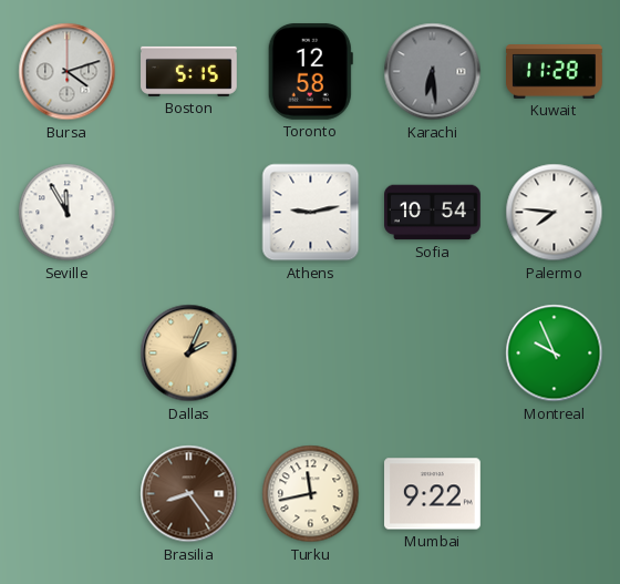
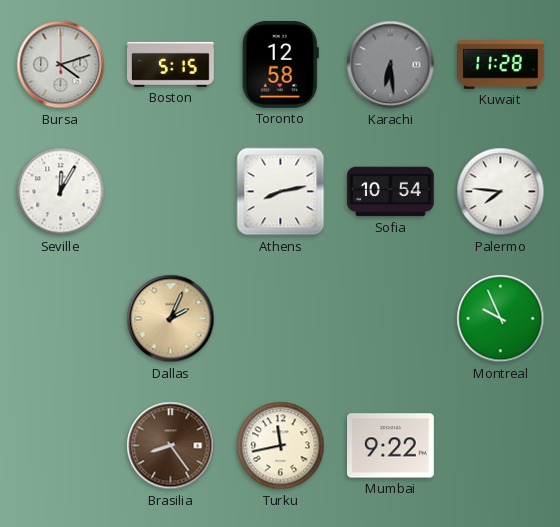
Seville: 11:55 -> 12:05
Athens: 9:13 -> 8:13
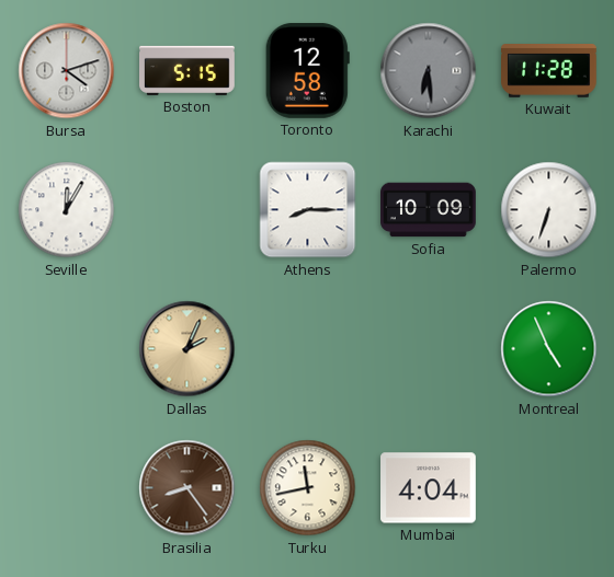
Athens: 8:13 -> 8:15
Sofia: 10:54 -> 10:09
Palermo: 7:46 -> 6:33
Montreal: 9:56 -> 4:56
Mumbai: 9:22 -> 4:04
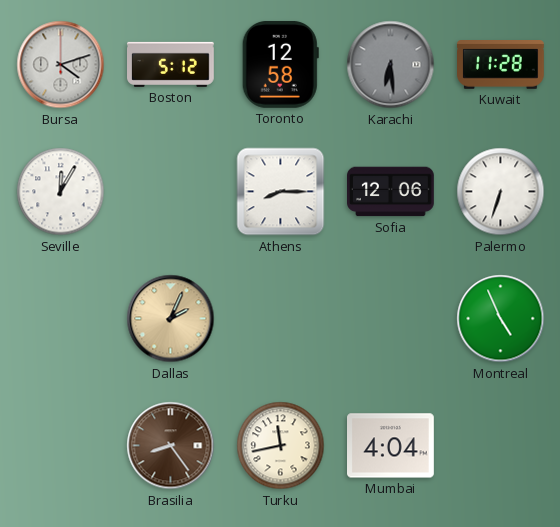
Boston: 5:15 -> 5:12
Sofia: 10:09 -> 12:06
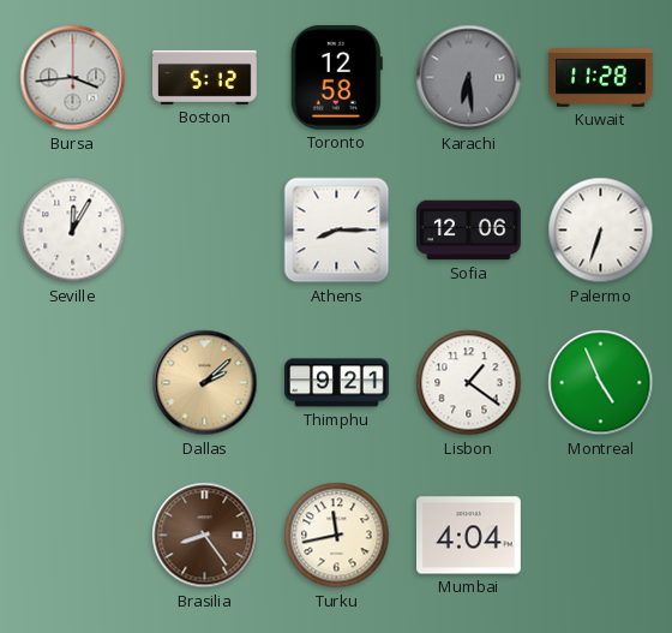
Bursa: 4:12 -> 3:44
Dallas: 2:04 -> 2:08
Thimphu: none -> 9:21
Lisbon: none -> 1:21
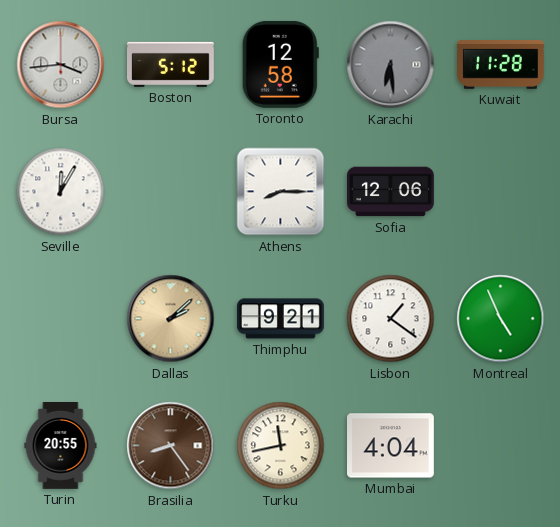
Palermo: 6:33 -> none
Turin: none -> 20:55
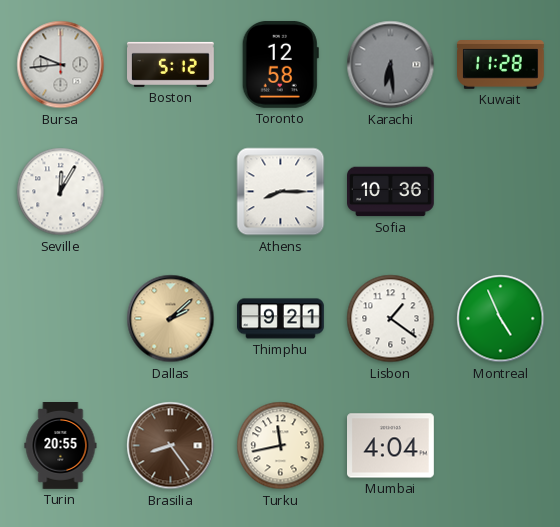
Bursa: 3:44 -> 9:44
Sofia: 12:06 -> 10:36
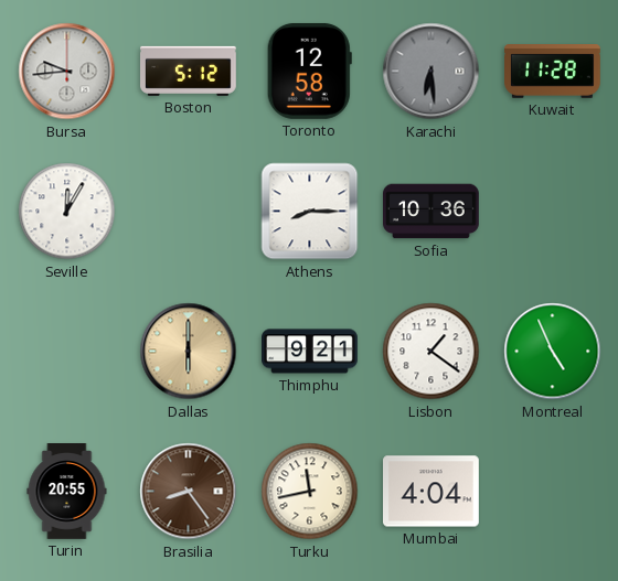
Dallas: 2:08 -> 6:00
